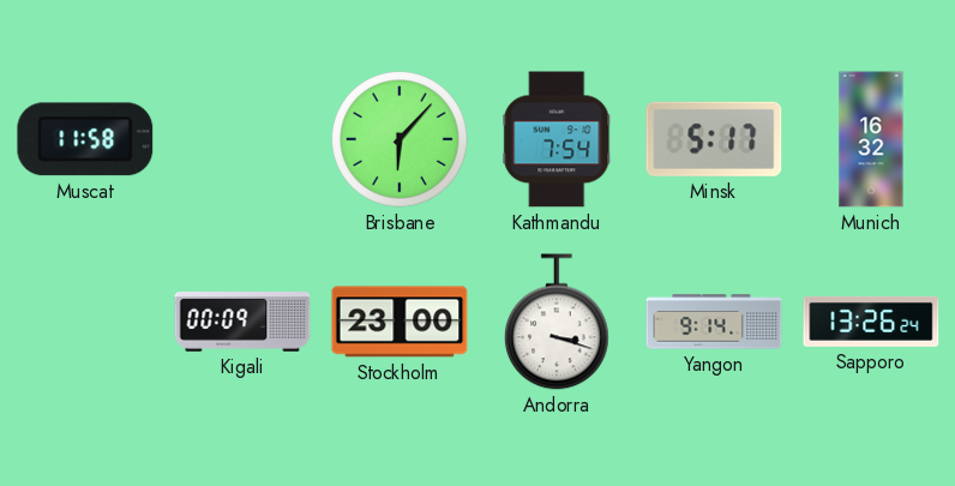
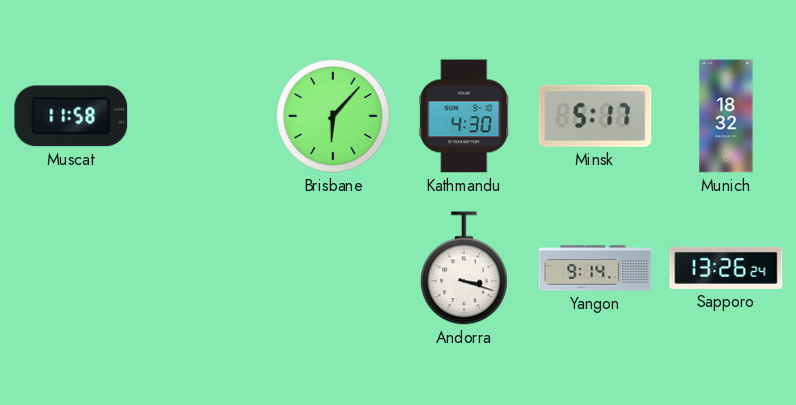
Kathmandu: 7:54 -> 4:30
Munich: 16:32 -> 18:32
Kigali: 00:09 -> none
Stockholm: 23:00 -> none
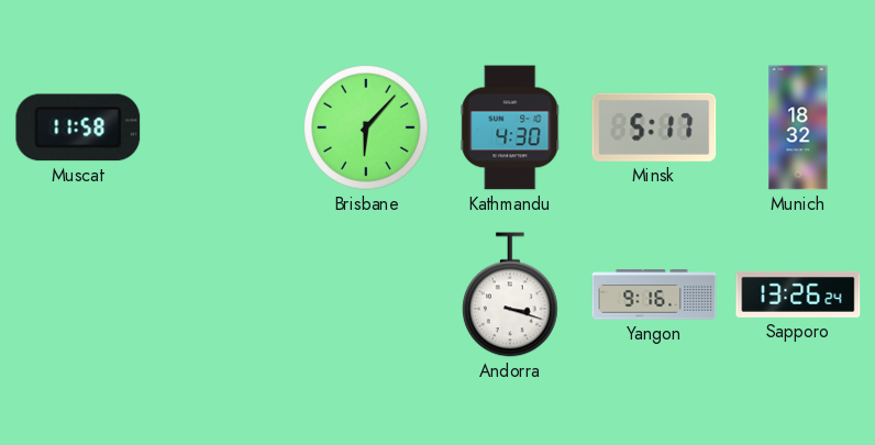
Yangon: 9:14 -> 9:16
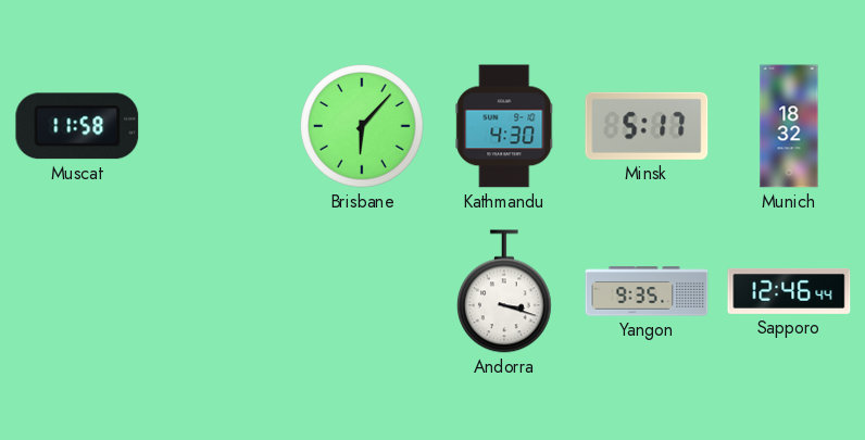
Yangon: 9:16 -> 9:35
Sapporo: 13:26 -> 12:46
